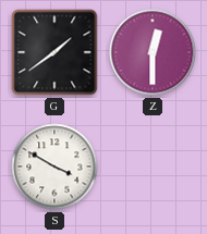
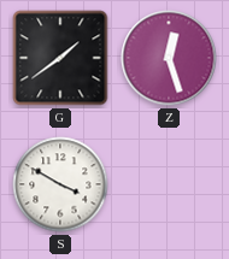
Z: 12:30 -> 12:27
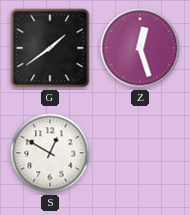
S: 3:50 -> 12:50
